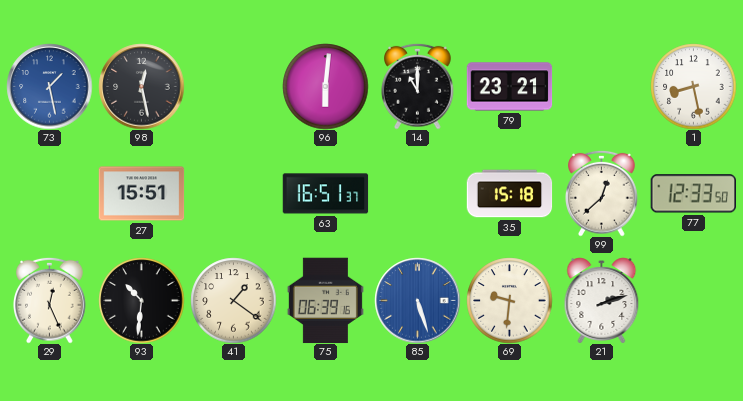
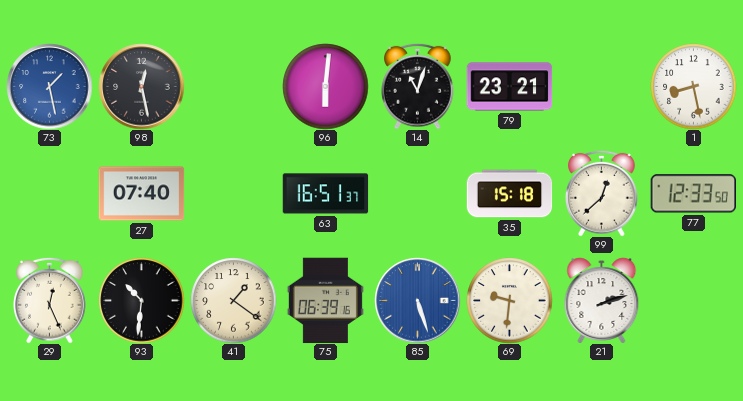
14: 11:00 -> 11:03
27: 15:51 -> 07:40
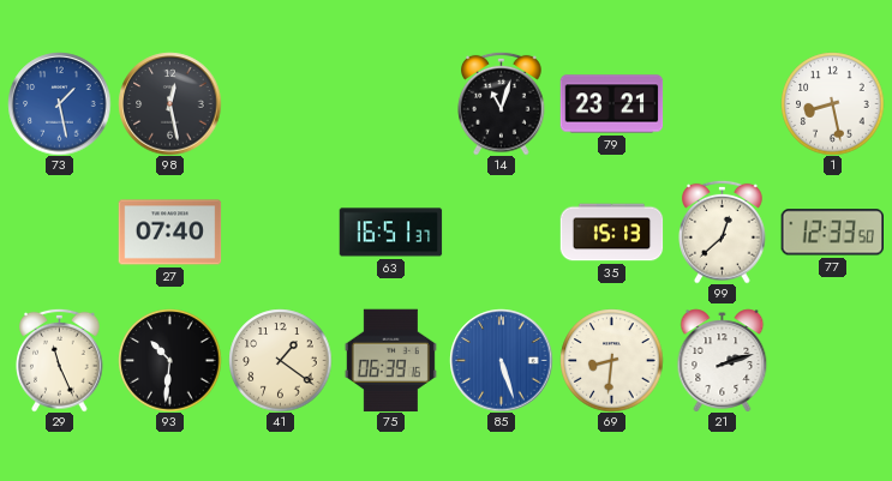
96: 6:01 -> none
35: 15:18 -> 15:13
29: 12:26 -> 11:26
69: 9:31 -> 8:31
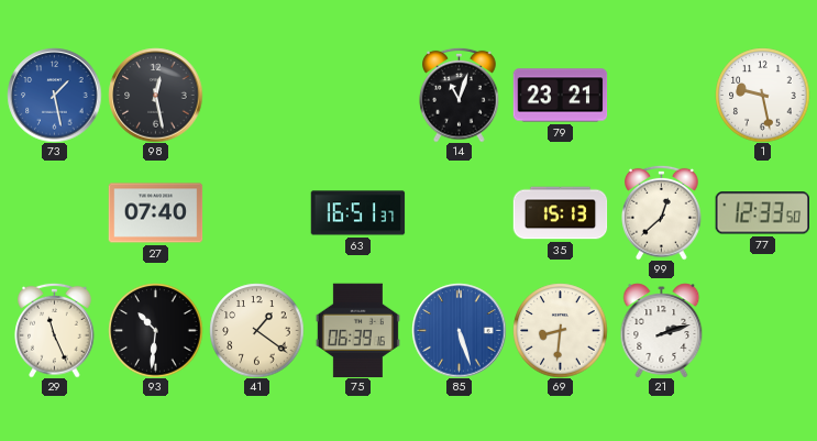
1: 8:28 -> 9:28
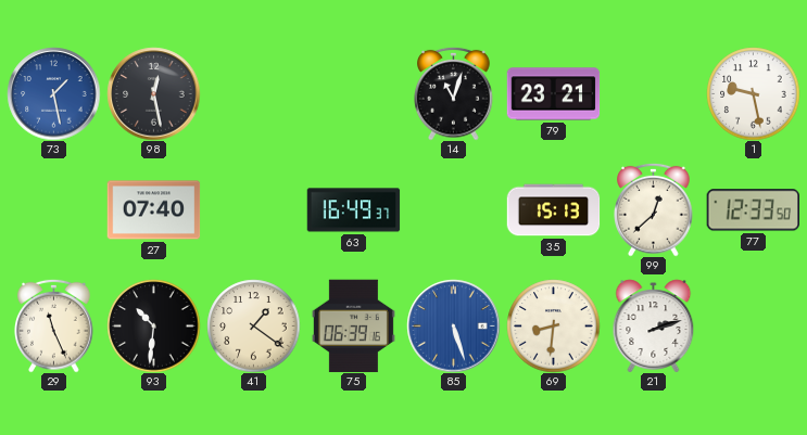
63: 16:51 -> 16:49
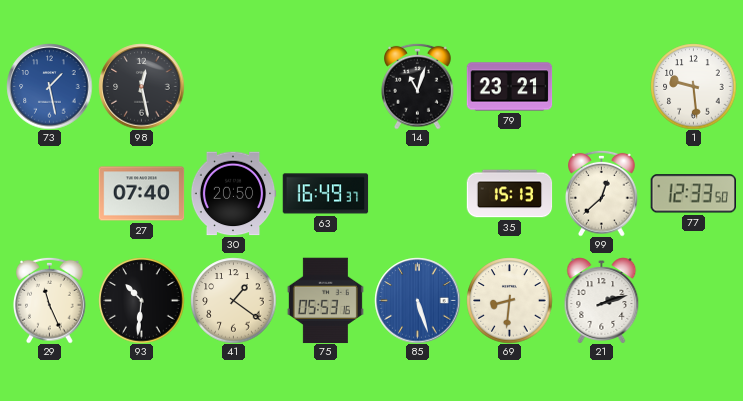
1: 9:28 -> 9:29
30: none -> 20:50
75: 06:39 -> 05:53
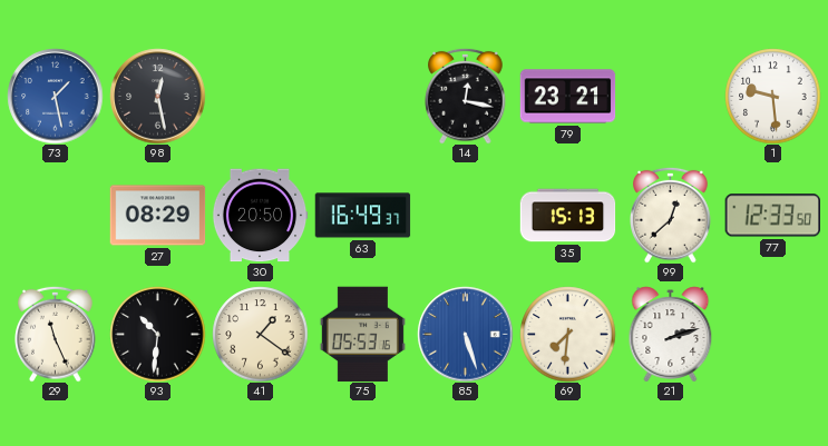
14: 11:03 -> 12:17
27: 07:40 -> 08:29
69: 8:31 -> 7:31
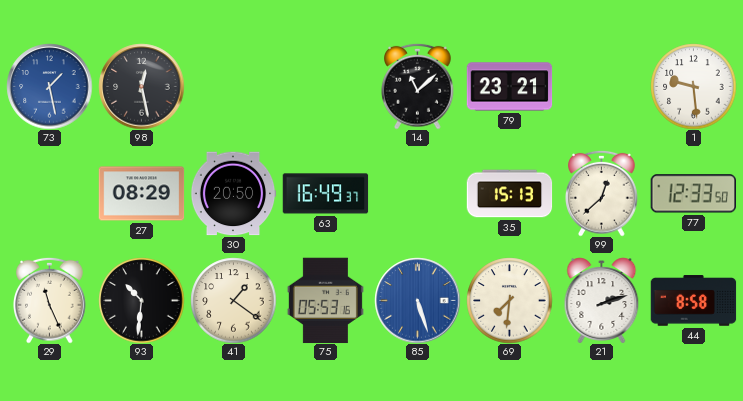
14: 12:17 -> 11:08
44: none -> 8:58
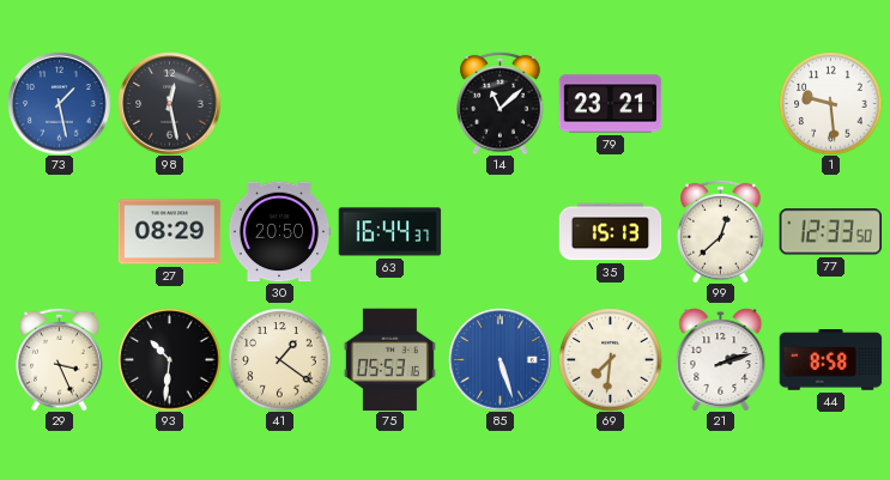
63: 16:49 -> 16:44
29: 11:26 -> 3:26
